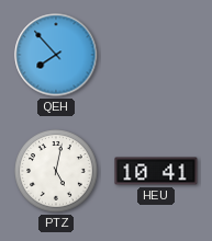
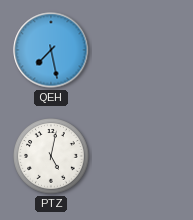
QEH: 7:53 -> 7:28
HEU: 10:41 -> none
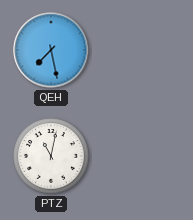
PTZ: 5:02 -> 11:02
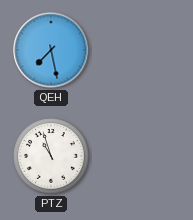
PTZ: 11:02 -> 10:57
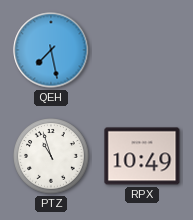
RPX: none -> 10:49
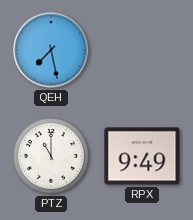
PTZ: 10:57 -> 11:00
RPX: 10:49 -> 9:49
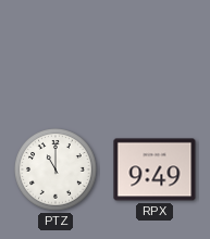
QEH: 7:28 -> none
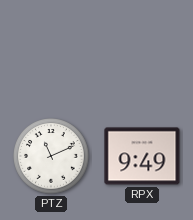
PTZ: 11:00 -> 11:11
